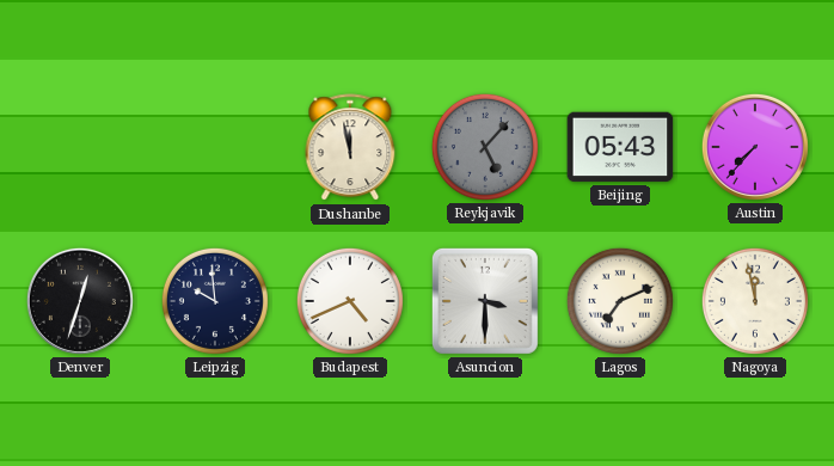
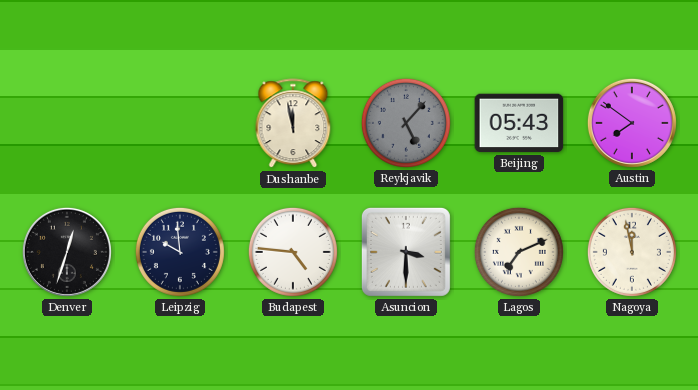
Austin: 7:37 -> 7:51
Budapest: 4:41 -> 4:46
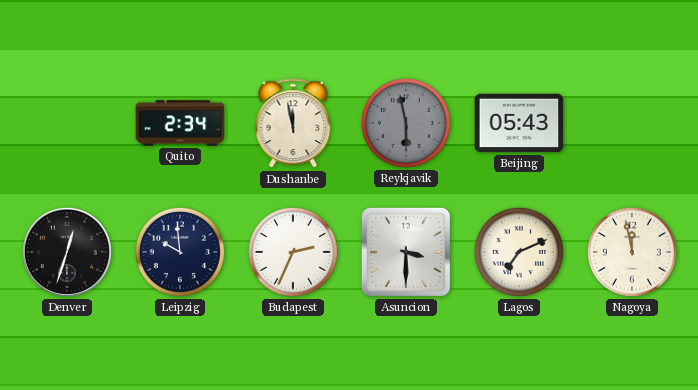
Quito: none -> 2:34
Reykjavik: 5:07 -> 5:58
Austin: 7:51 -> none
Budapest: 4:46 -> 2:34
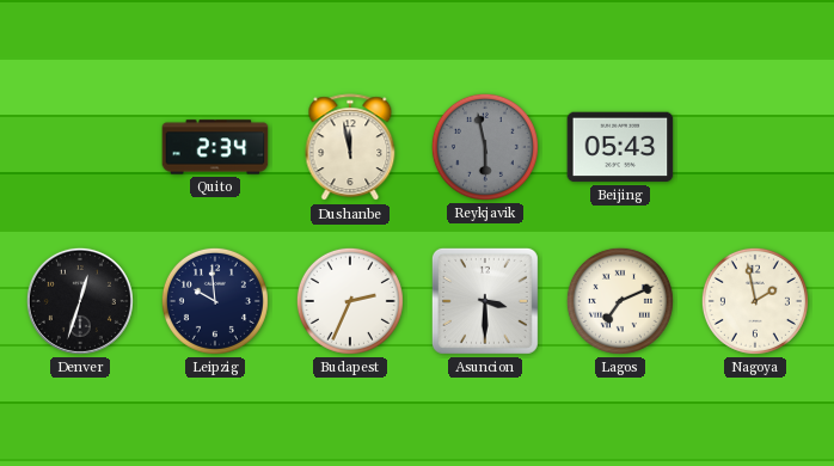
Nagoya: 11:58 -> 1:58
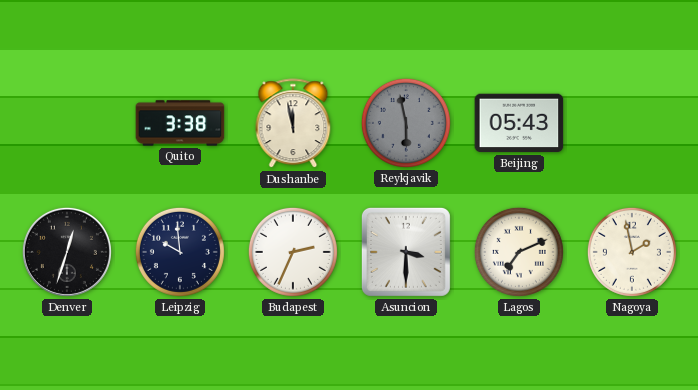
Quito: 2:34 -> 3:38
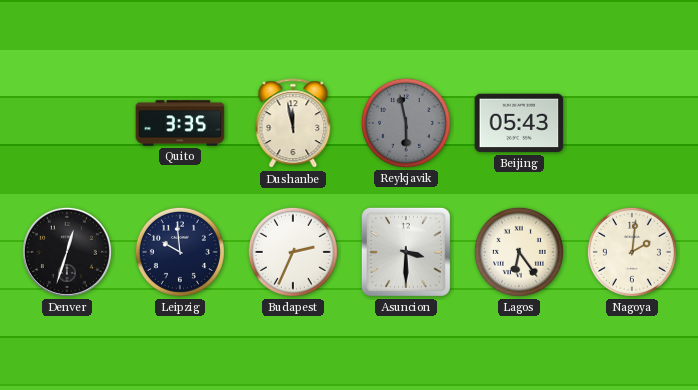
Quito: 3:38 -> 3:35
Lagos: 7:11 -> 6:24
Nagoya: 1:58 -> 2:01
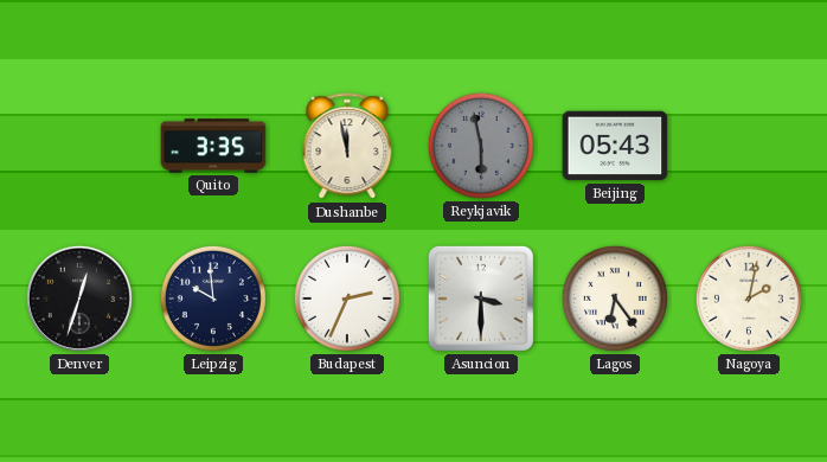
Nagoya: 2:01 -> 2:02
